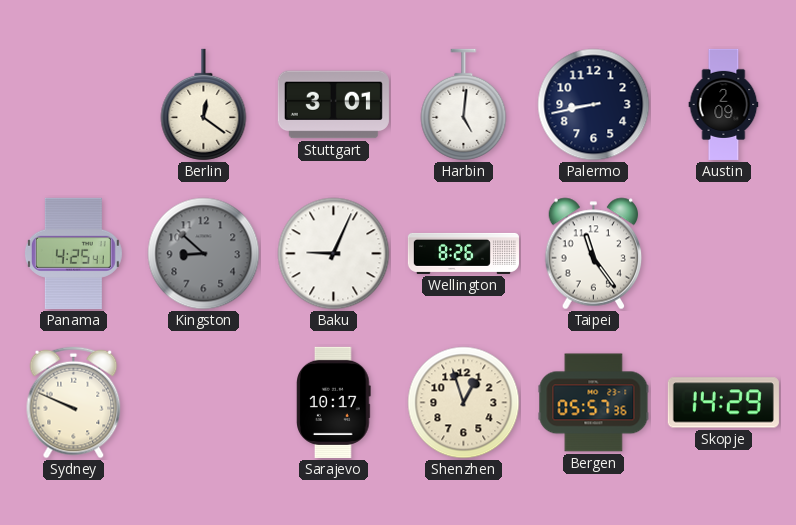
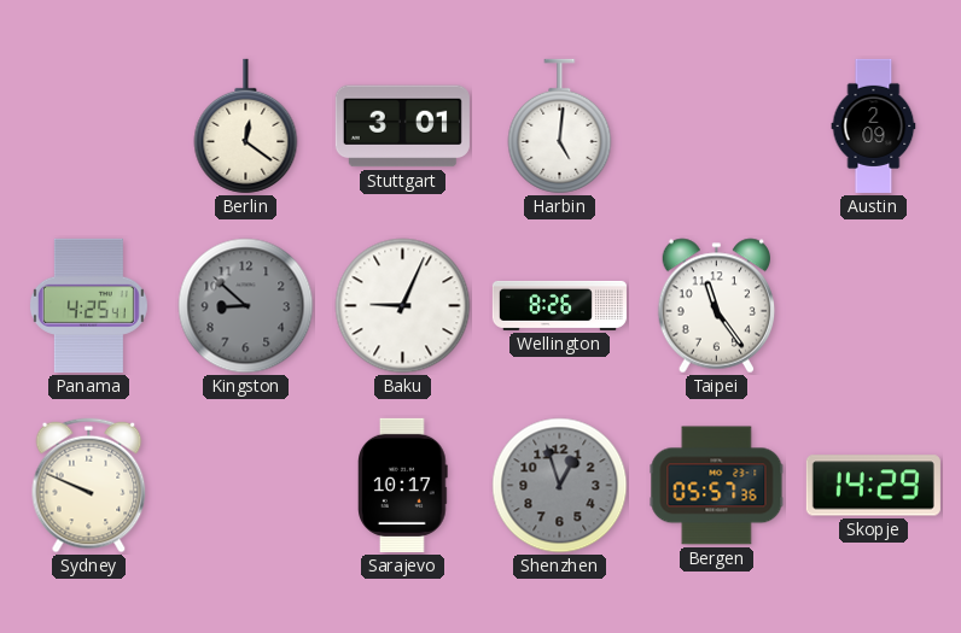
Palermo: 8:43 -> none
Shenzhen dial: cream -> grey
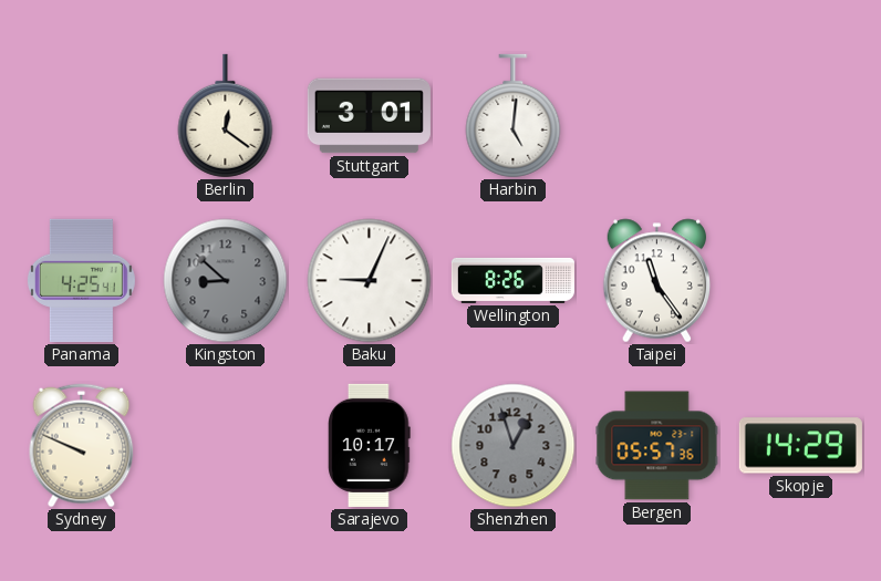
Austin: 2:09 -> none
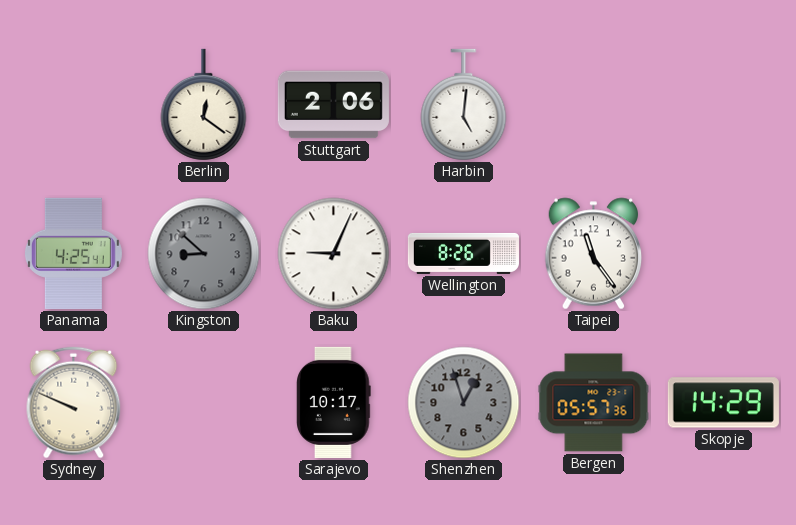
Stuttgart: 3:01 -> 2:06
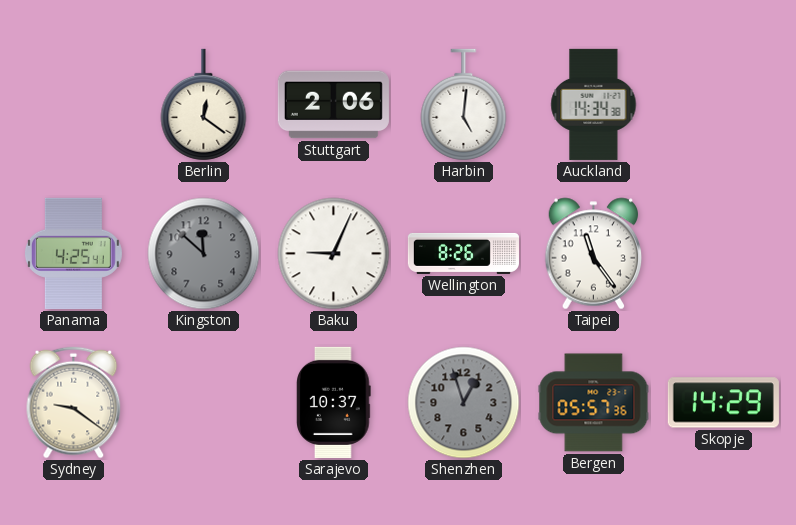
Auckland: none -> 14:34
Kingston: 8:52 -> 11:52
Sydney: 9:49 -> 9:21
Sarajevo: 10:17 -> 10:37
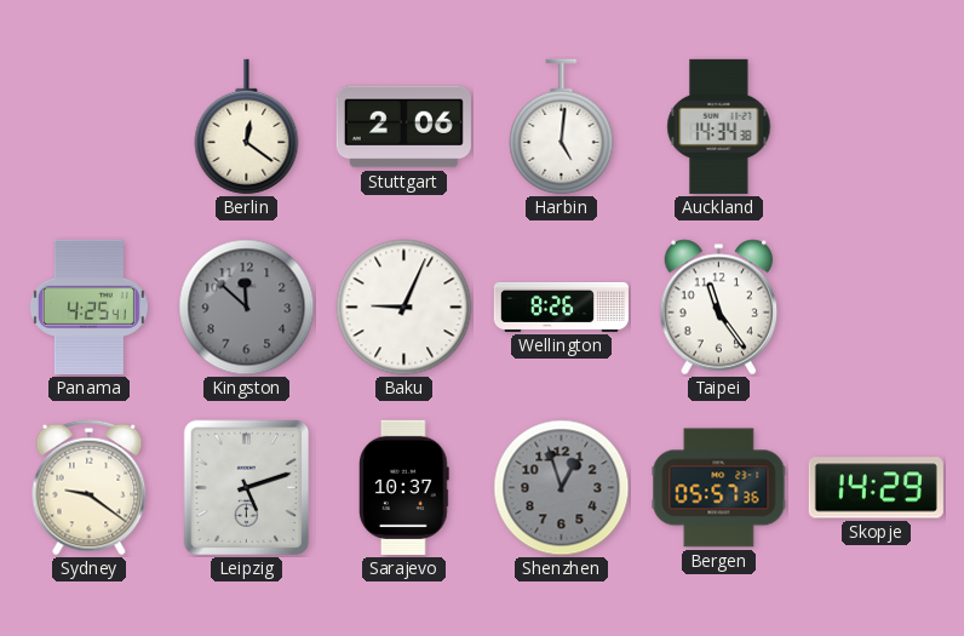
Leipzig: none -> 5:12
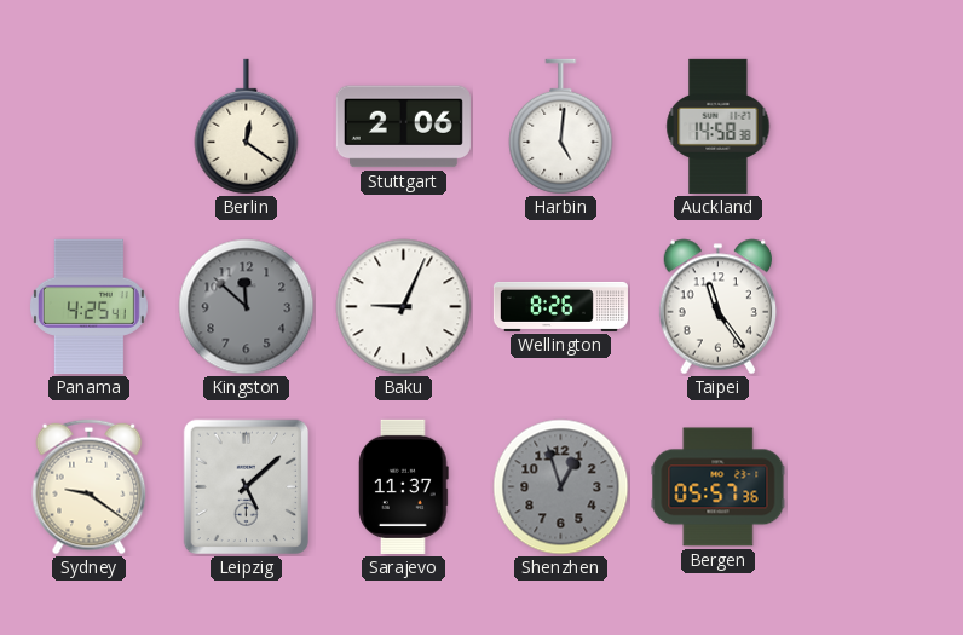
Auckland: 14:34 -> 14:58
Leipzig: 5:12 -> 5:08
Sarajevo: 10:37 -> 11:37
Skopje: 14:29 -> none
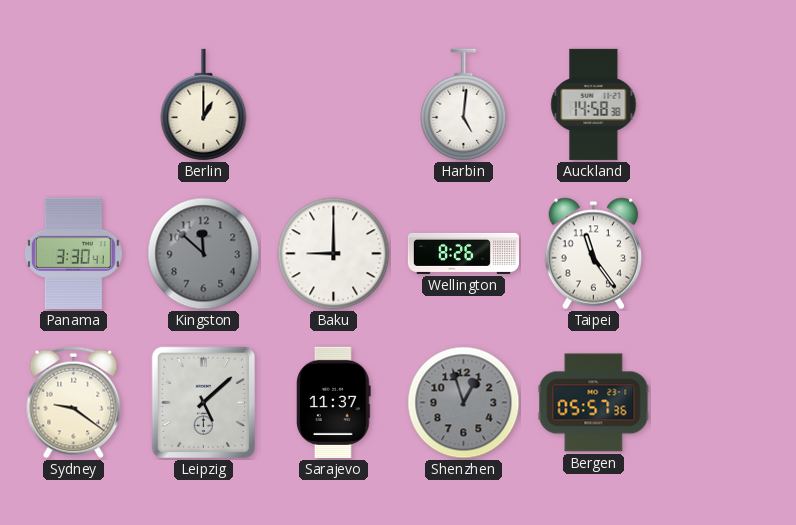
Berlin: 12:21 -> 1:00
Stuttgart: 2:06 -> none
Panama: 4:25 -> 3:30
Baku: 9:04 -> 9:00
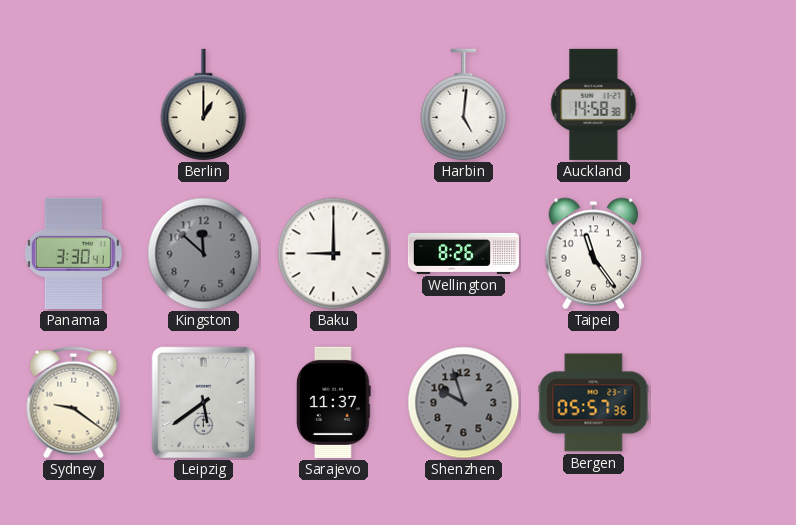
Leipzig: 5:08 -> 5:39
Shenzhen: 12:57 -> 9:57
